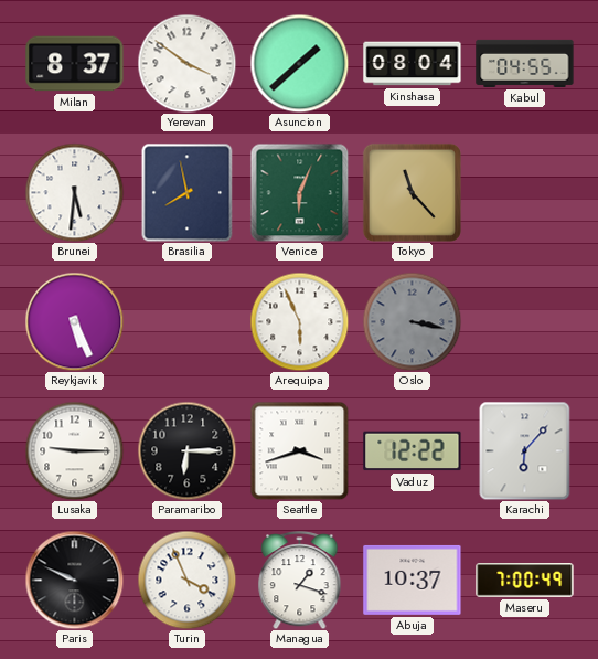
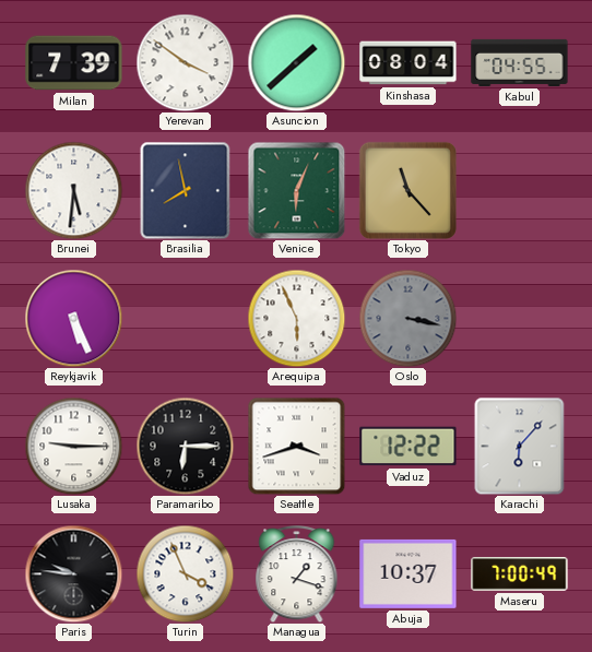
Milan: 8:37 -> 7:39
Paris: 9:49 -> 9:46
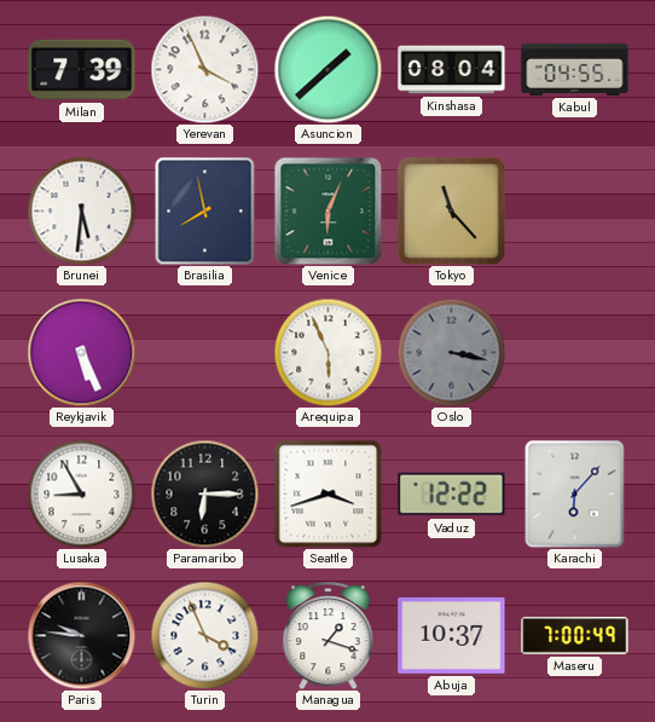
Yerevan: 3:51 -> 3:56
Lusaka: 9:15 -> 8:55
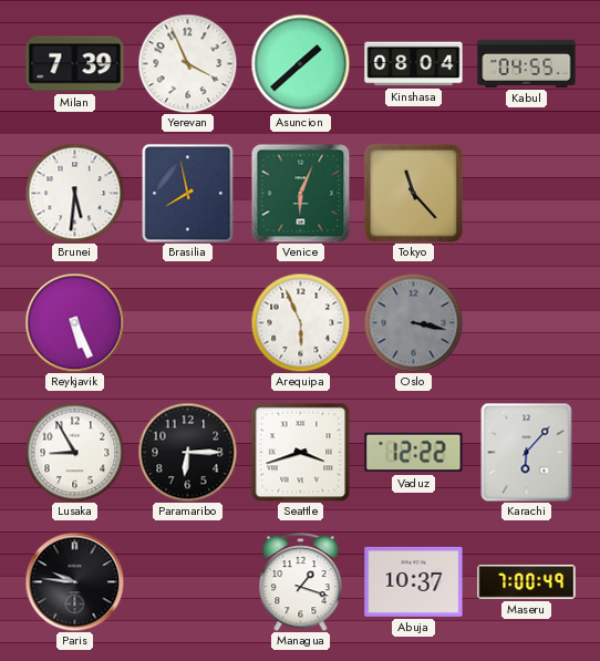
Turin: 3:56 -> none
